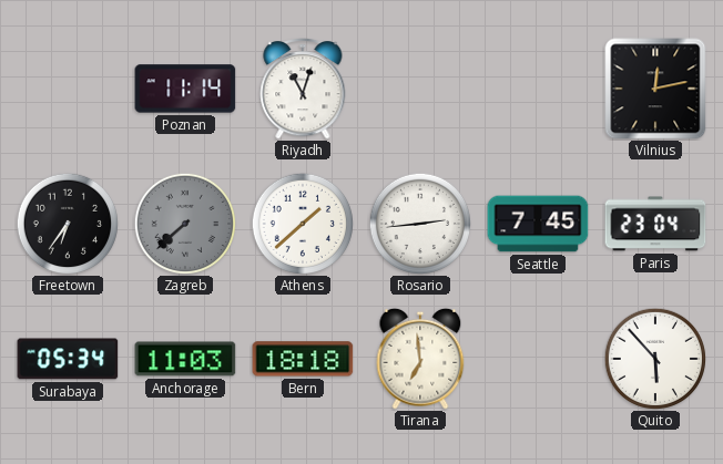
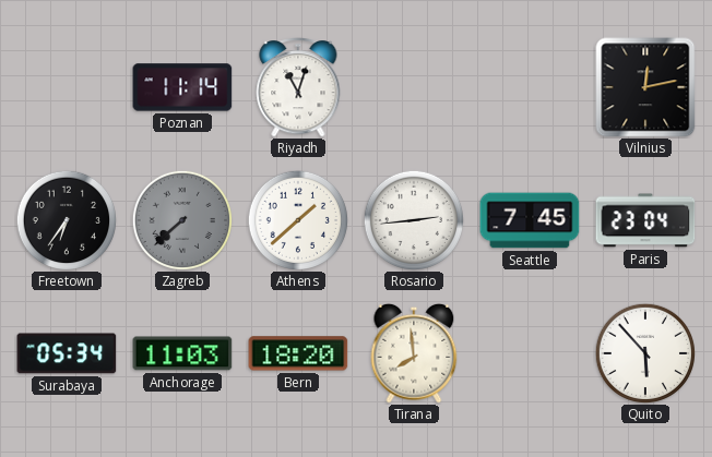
Bern: 18:18 -> 18:20
Tirana: 6:59 -> 7:59
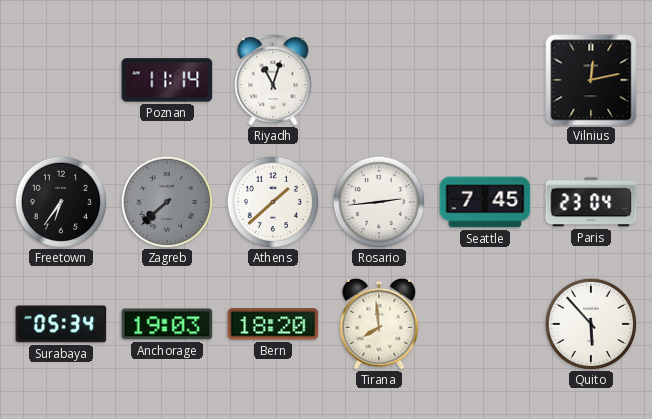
Anchorage: 11:03 -> 19:03
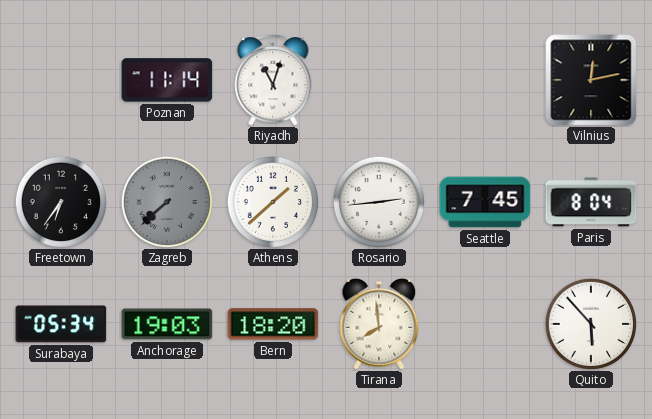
Paris: 23:04 -> 8:04
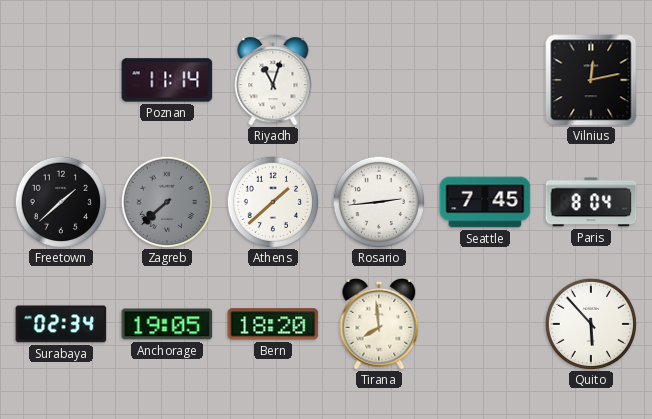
Freetown: 6:36 -> 1:38
Surabaya: 05:34 -> 02:34
Anchorage: 19:03 -> 19:05
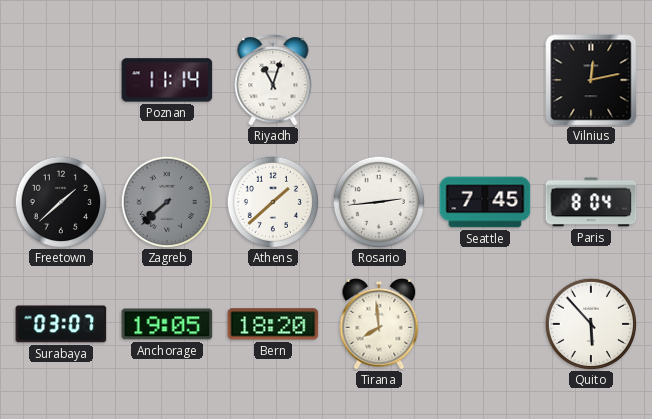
Surabaya: 02:34 -> 03:07
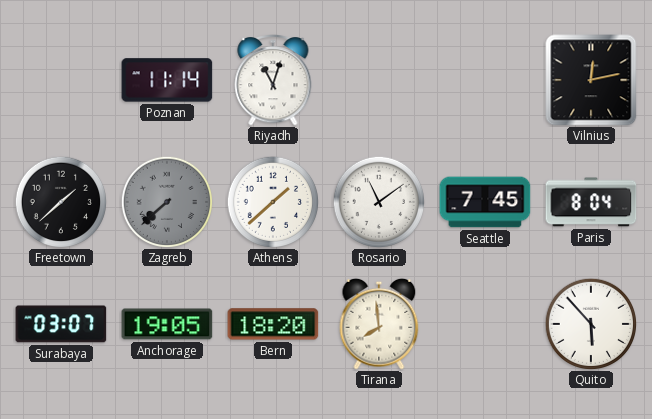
Rosario: 2:44 -> 11:09
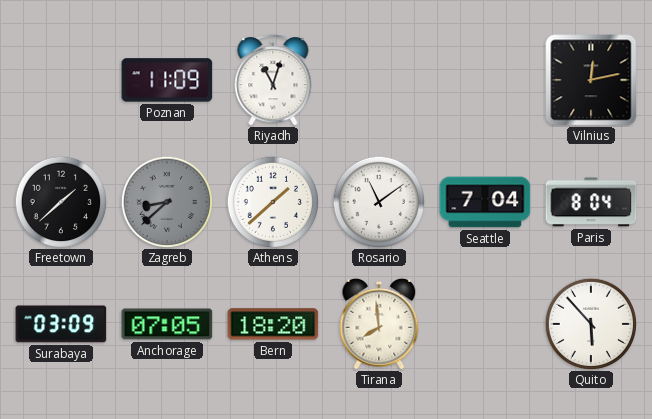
Poznan: 11:14 -> 11:09
Zagreb: 7:38 -> 8:38
Seattle: 7:45 -> 7:04
Surabaya: 03:07 -> 03:09
Anchorage: 19:05 -> 07:05
